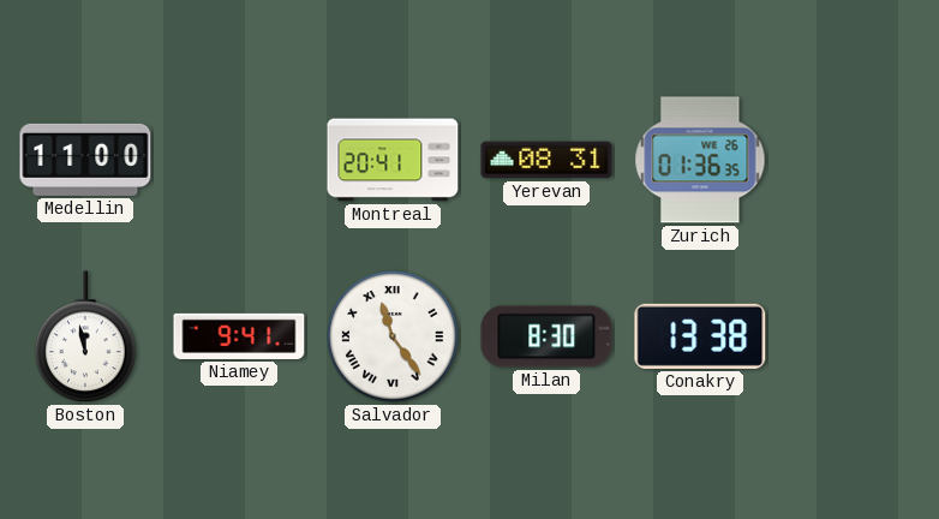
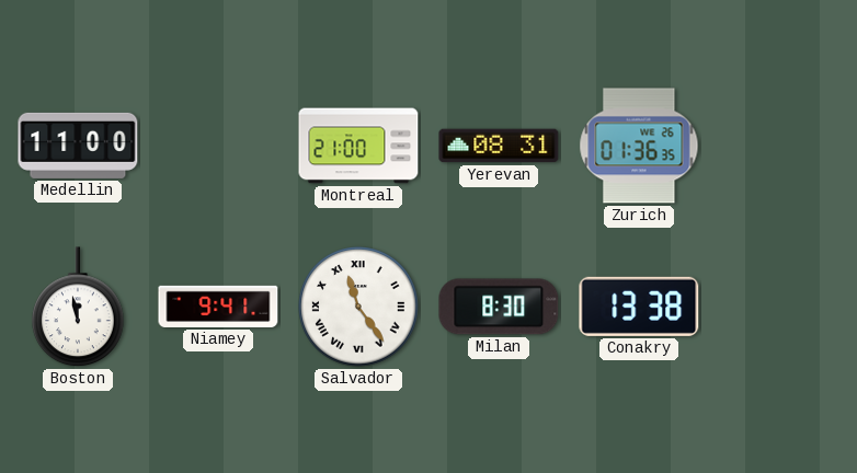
Montreal: 20:41 -> 21:00
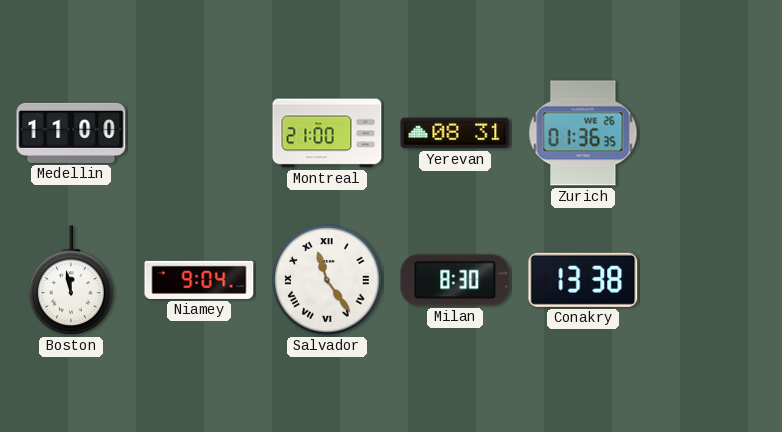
Niamey: 9:41 -> 9:04
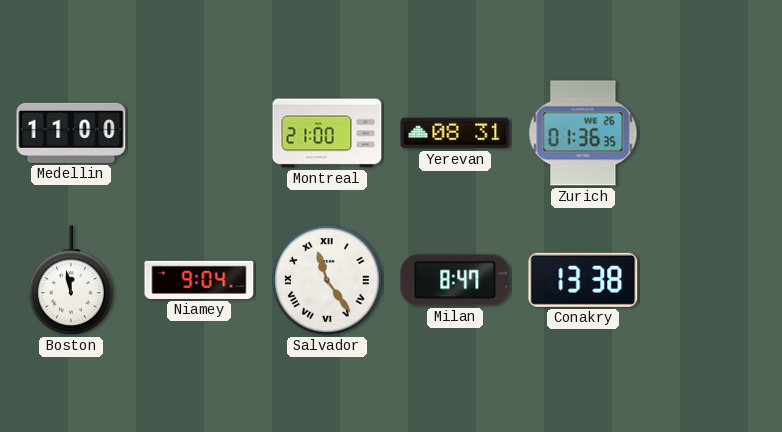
Milan: 8:30 -> 8:47
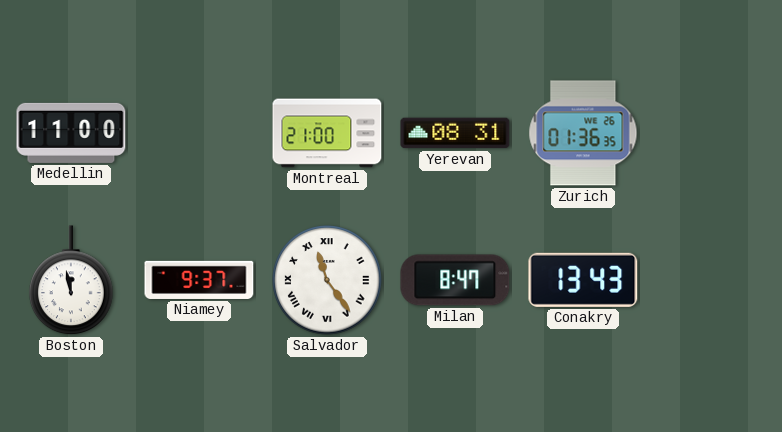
Niamey: 9:04 -> 9:37
Conakry: 13:38 -> 13:43
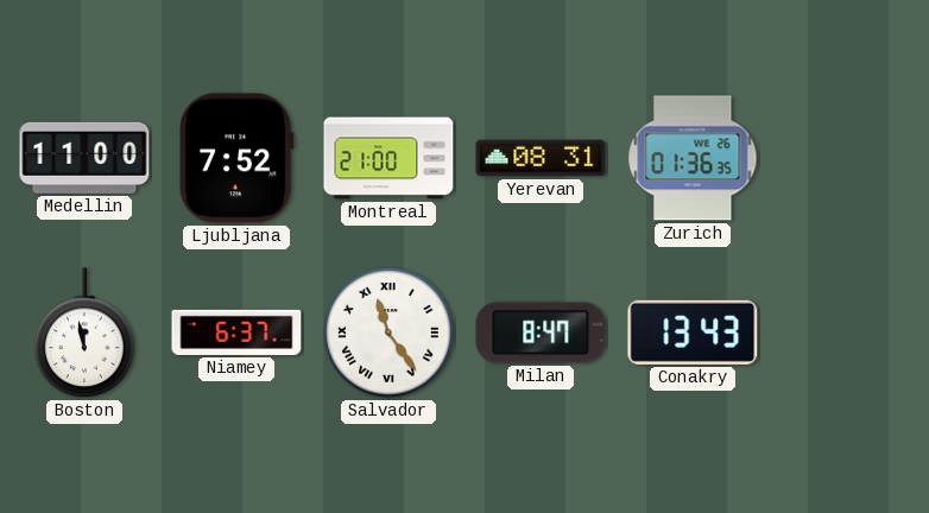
Ljubljana: none -> 7:52
Niamey: 9:37 -> 6:37
